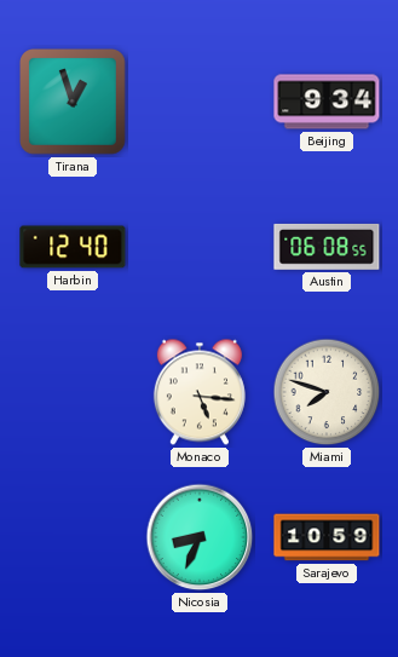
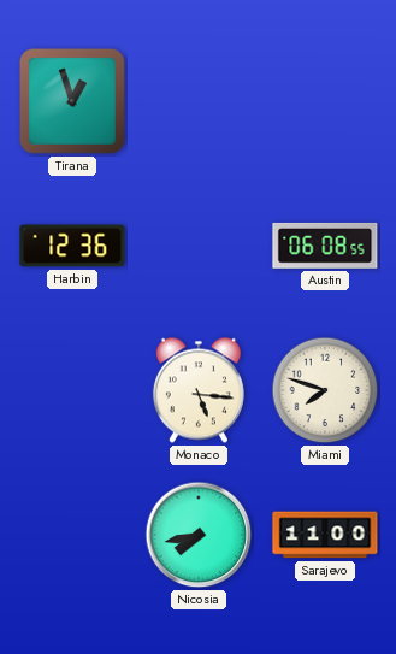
Beijing: 9:34 -> none
Harbin: 12:40 -> 12:36
Nicosia: 8:34 -> 7:43
Sarajevo: 10:59 -> 11:00
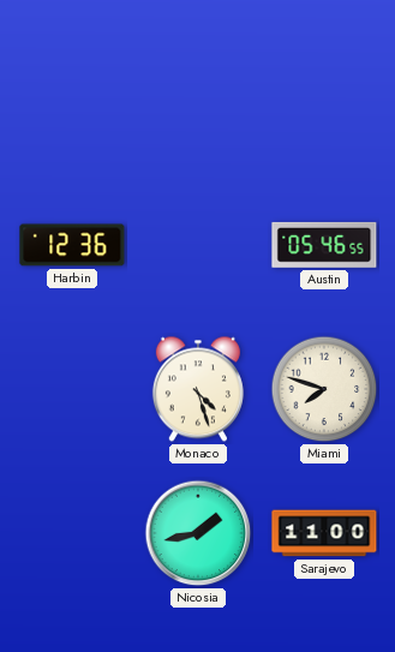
Tirana: 12:57 -> none
Austin: 06:08 -> 05:46
Monaco: 5:16 -> 4:27
Nicosia: 7:43 -> 1:43
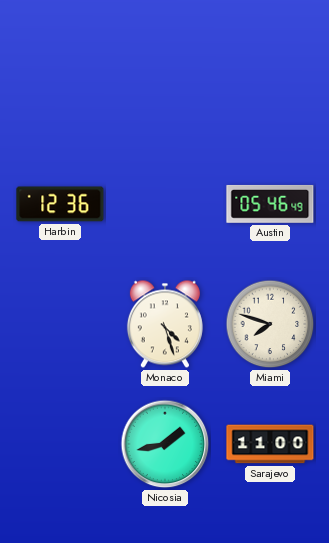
Austin: 05:46:55 -> 05:46:49
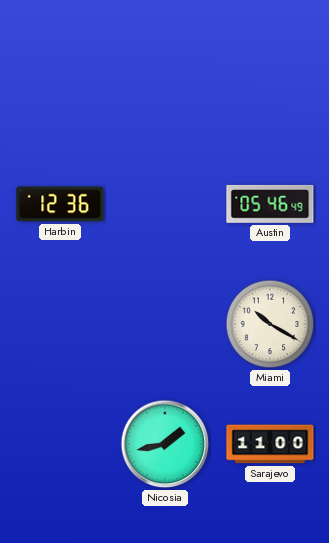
Monaco: 4:27 -> none
Miami: 7:48 -> 10:20
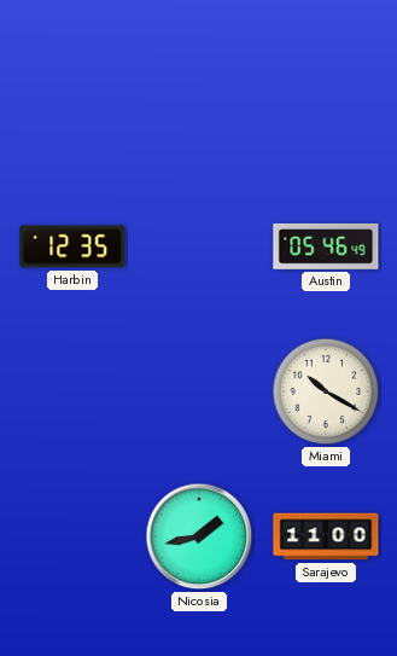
Harbin: 12:36 -> 12:35
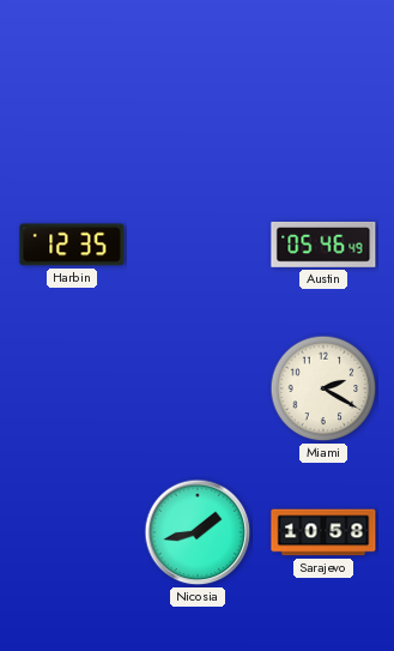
Miami: 10:20 -> 2:20
Sarajevo: 11:00 -> 10:58
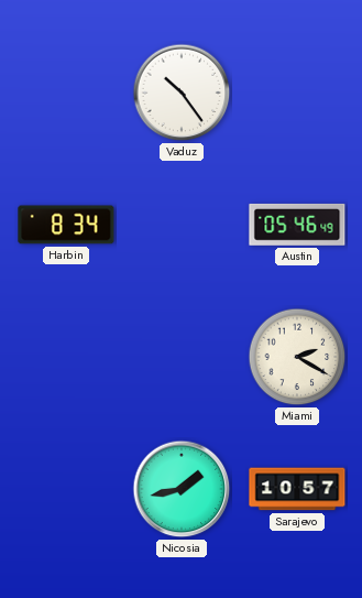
Vaduz: none -> 10:24
Harbin: 12:35 -> 8:34
Sarajevo: 10:58 -> 10:57
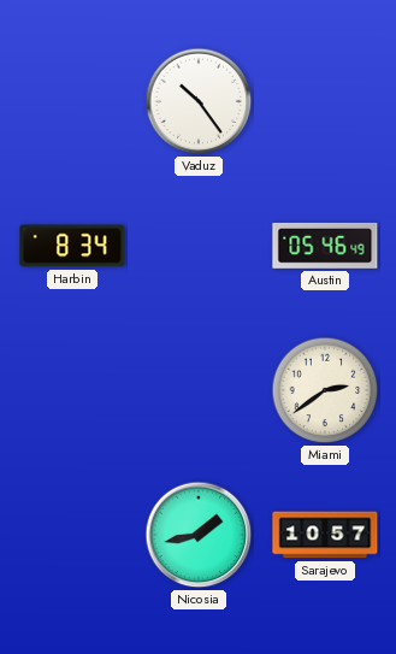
Miami: 2:20 -> 2:39
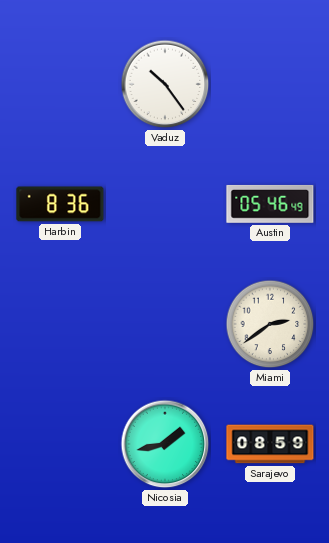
Harbin: 8:34 -> 8:36
Sarajevo: 10:57 -> 08:59
